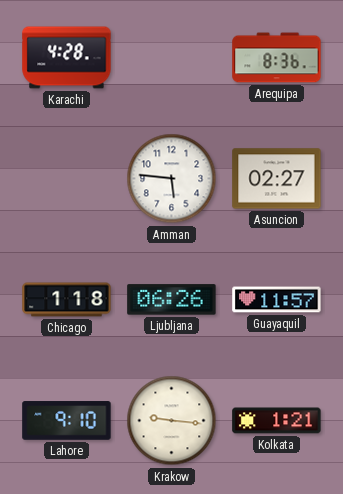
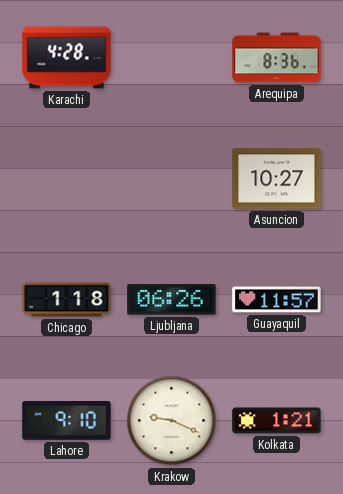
Amman: 5:46 -> none
Asuncion: 02:27 -> 10:27
Krakow: 9:16 -> 9:19
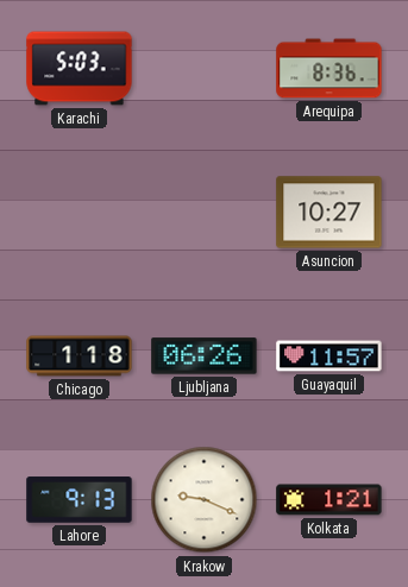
Karachi: 4:28 -> 5:03
Lahore: 9:10 -> 9:13
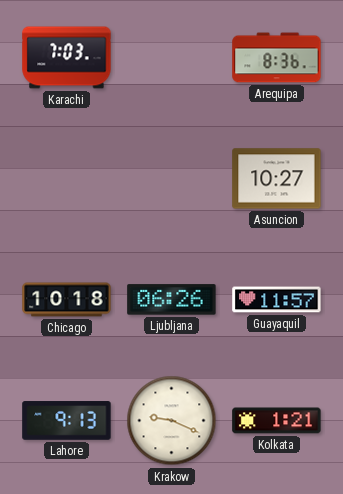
Karachi: 5:03 -> 7:03
Chicago: 1:18 -> 10:18
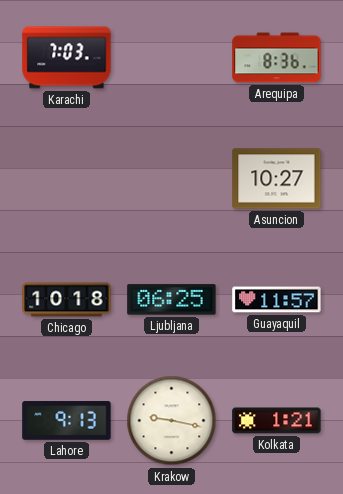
Ljubljana: 06:26 -> 06:25
Krakow: 9:19 -> 9:17
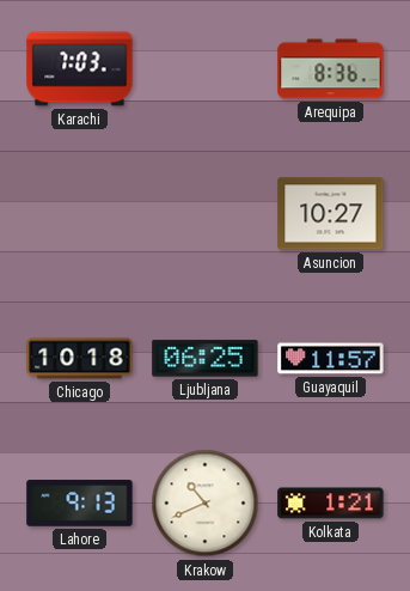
Krakow: 9:17 -> 10:41
